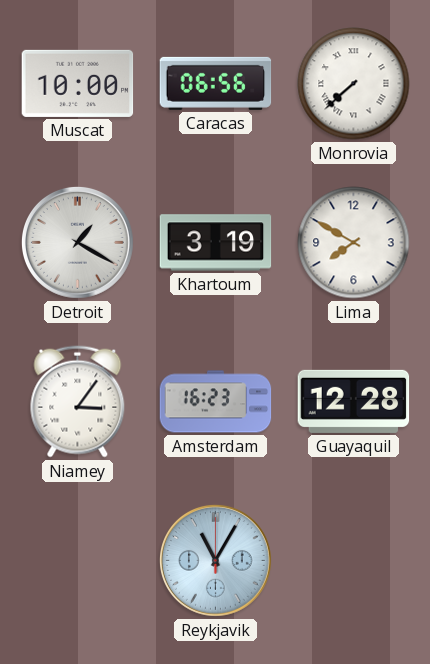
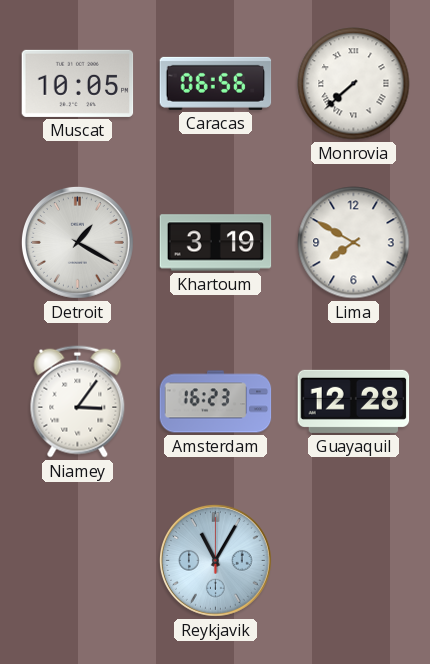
Muscat: 10:00 -> 10:05
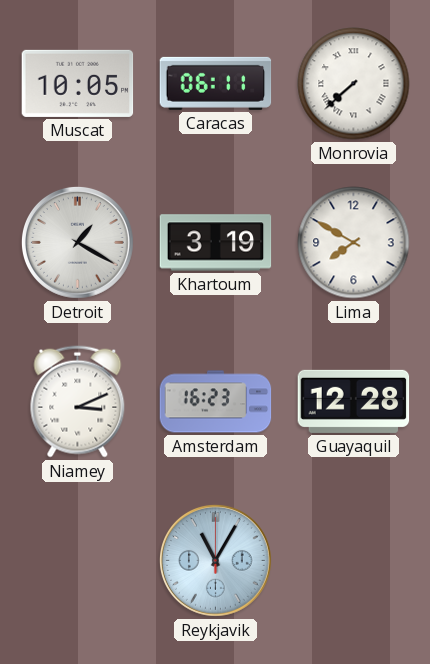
Caracas: 06:56 -> 06:11
Niamey: 3:06 -> 3:11
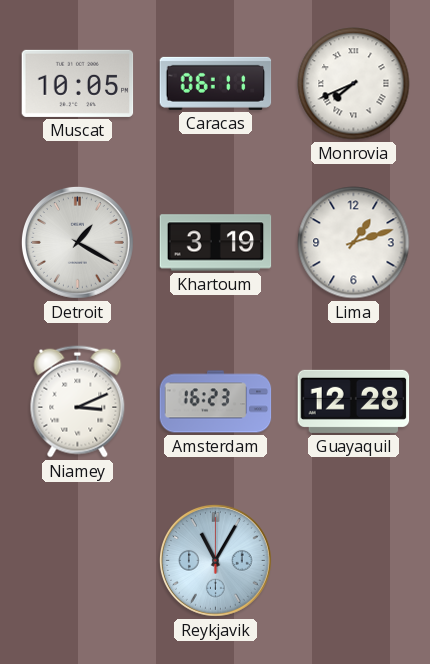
Monrovia: 7:38 -> 7:41
Lima: 7:50 -> 1:12
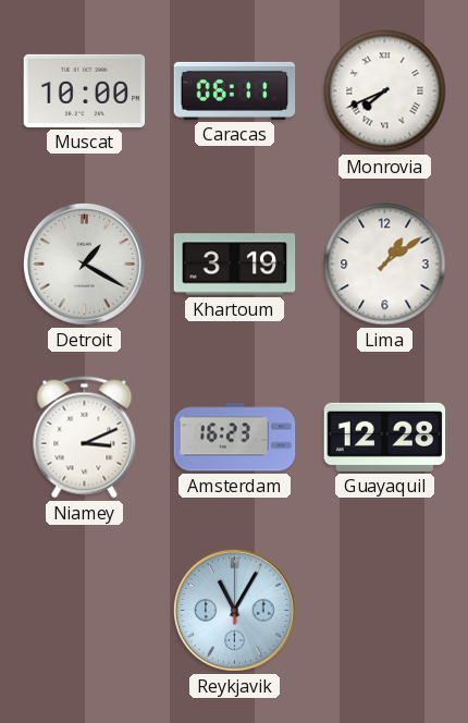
Muscat: 10:05 -> 10:00
Lima: 1:12 -> 1:09
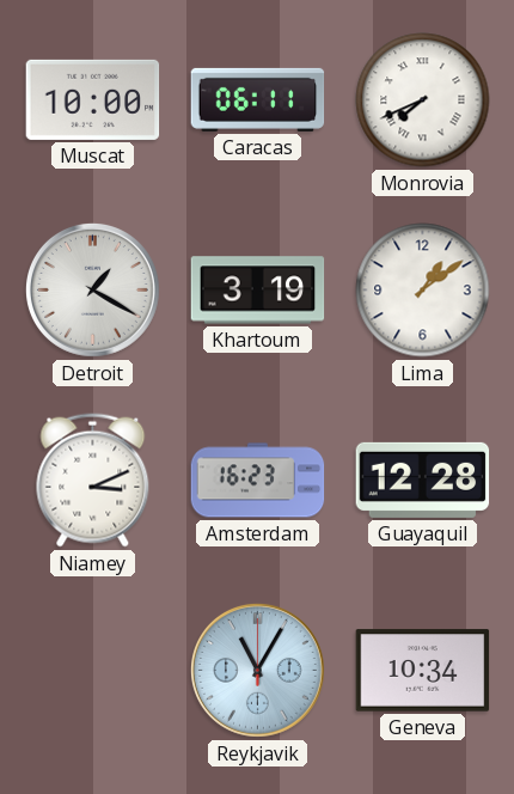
Geneva: none -> 10:34
